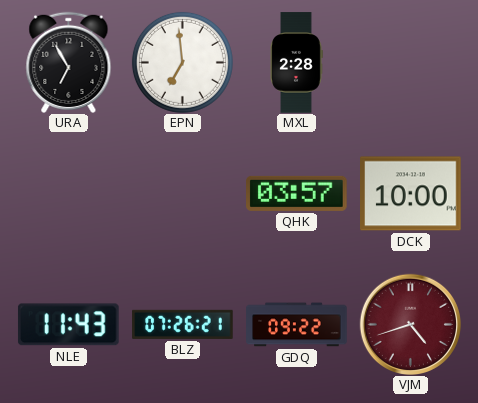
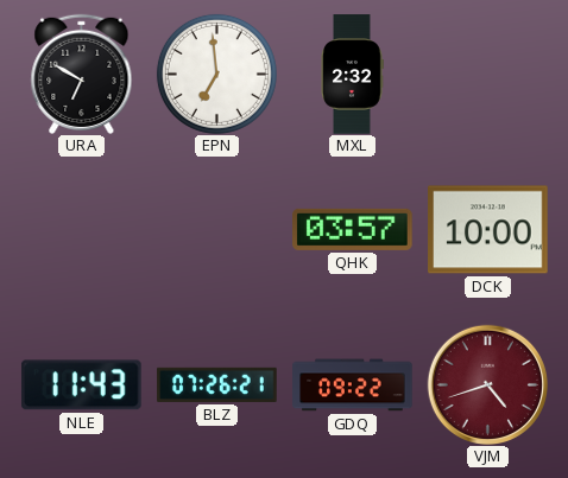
URA: 6:55 -> 6:50
MXL: 2:28 -> 2:32
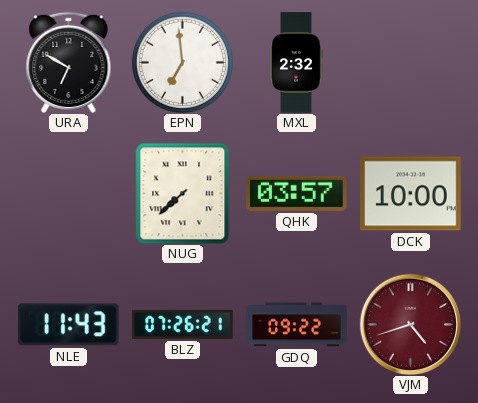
NUG: none -> 7:38
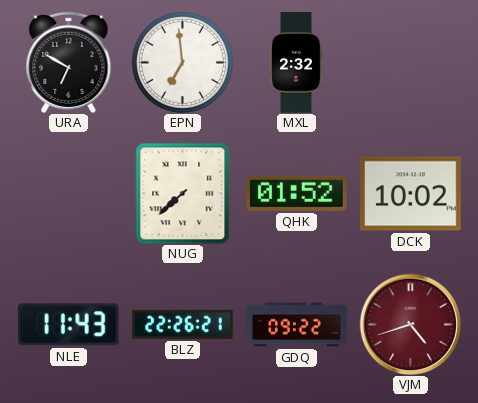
QHK: 03:57 -> 01:52
DCK: 10:00 -> 10:02
BLZ: 07:26 -> 22:26
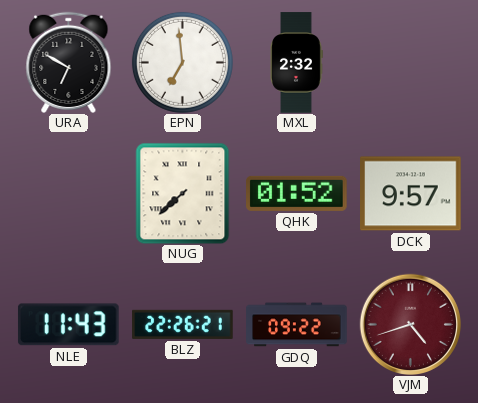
DCK: 10:02 -> 9:57
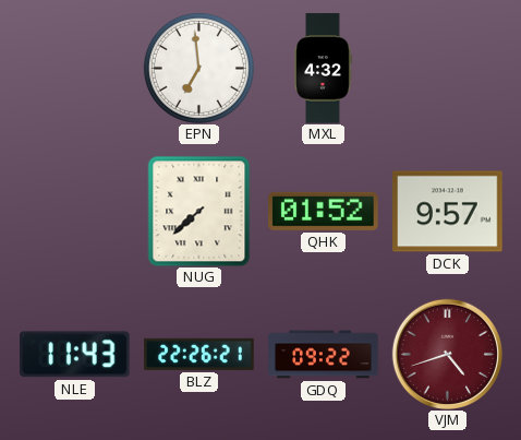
URA: 6:50 -> none
MXL: 2:32 -> 4:32
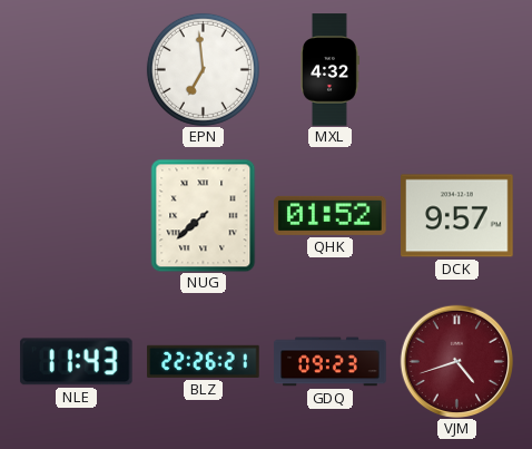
GDQ: 09:22 -> 09:23
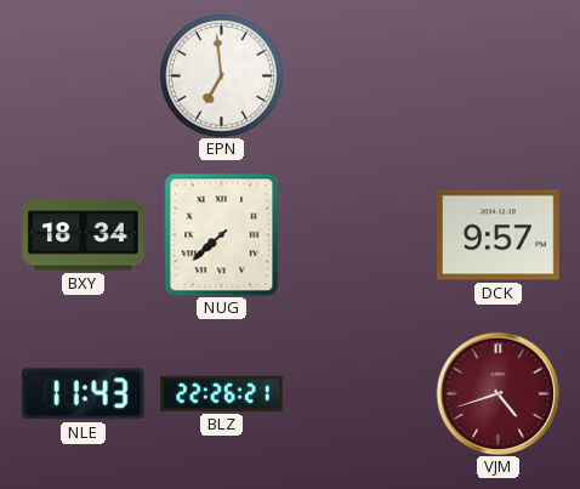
MXL: 4:32 -> none
BXY: none -> 18:34
QHK: 01:52 -> none
GDQ: 09:23 -> none
